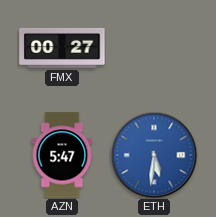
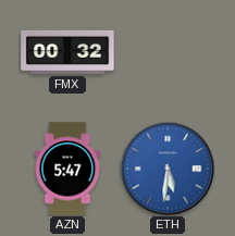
FMX: 00:27 -> 00:32
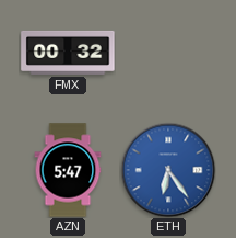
ETH: 5:31 -> 6:24
